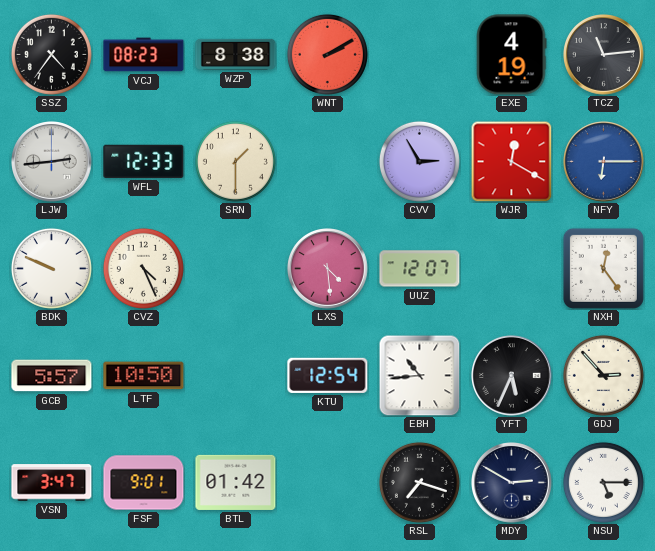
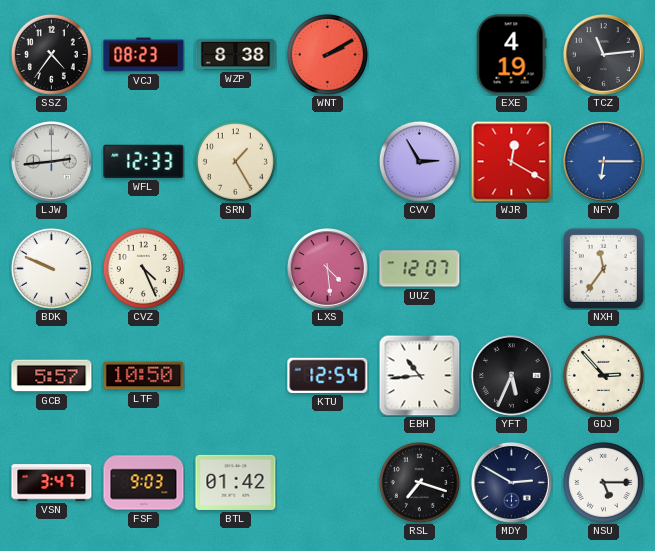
SRN: 1:30 -> 1:25
NXH: 12:24 -> 11:36
FSF: 9:01 -> 9:03
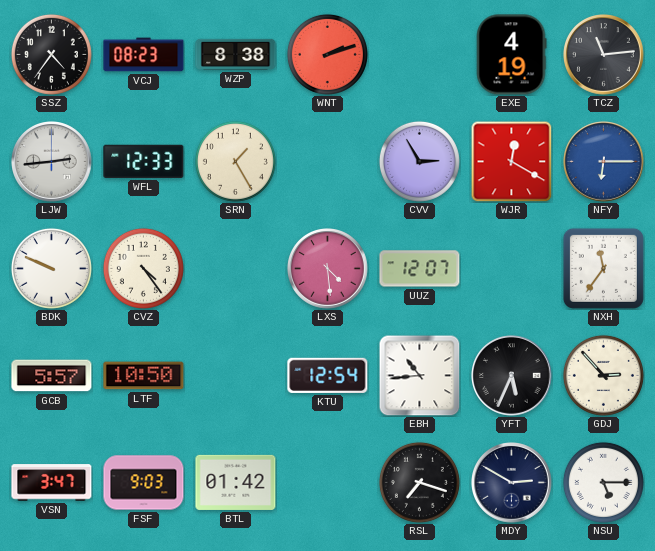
WNT: 2:10 -> 2:12
CVZ: 4:26 -> 4:24
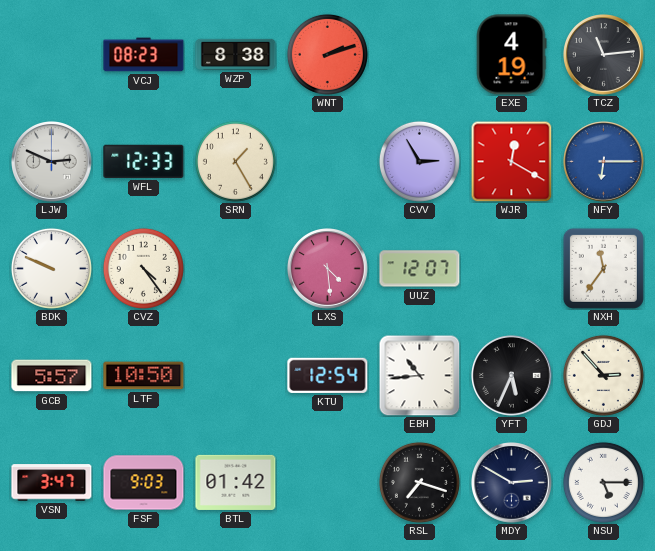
SSZ: 4:36 -> none
LJW: 2:44 -> 2:49
